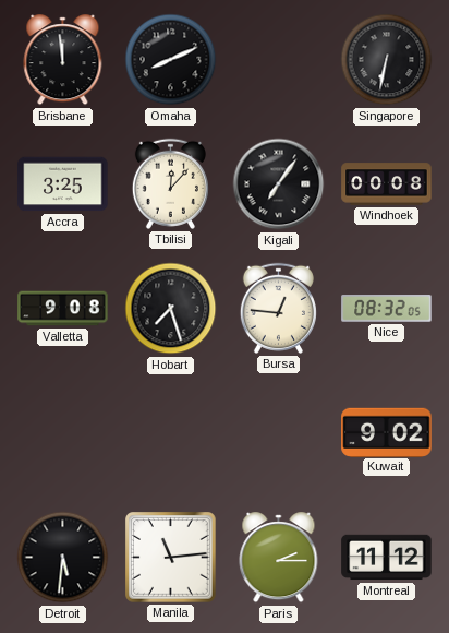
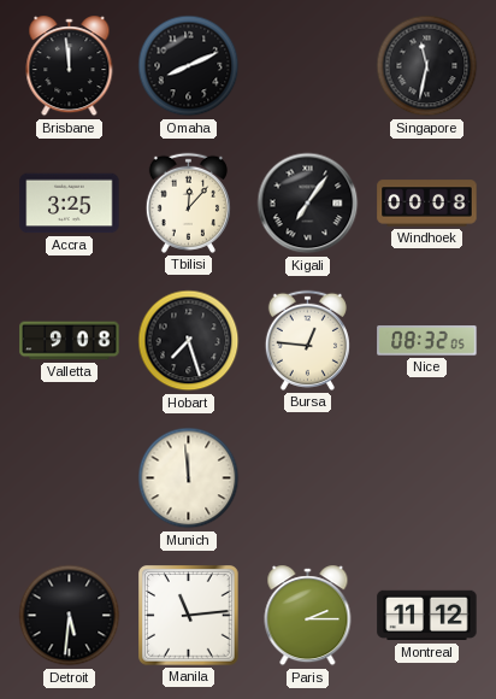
Singapore: 6:32 -> 11:32
Munich: none -> 11:59
Kuwait: 9:02 -> none
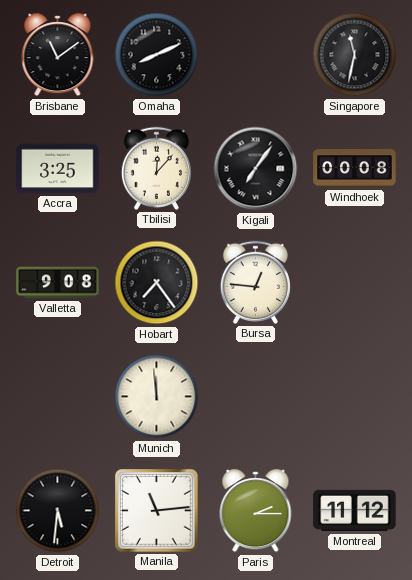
Brisbane: 11:59 -> 11:09
Hobart: 7:27 -> 7:24
Nice: 08:32 -> none
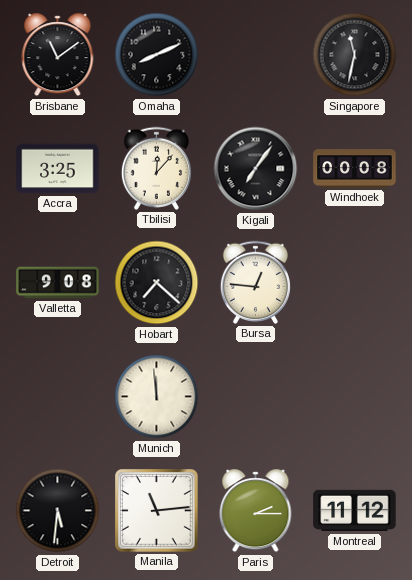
Hobart: 7:24 -> 7:22
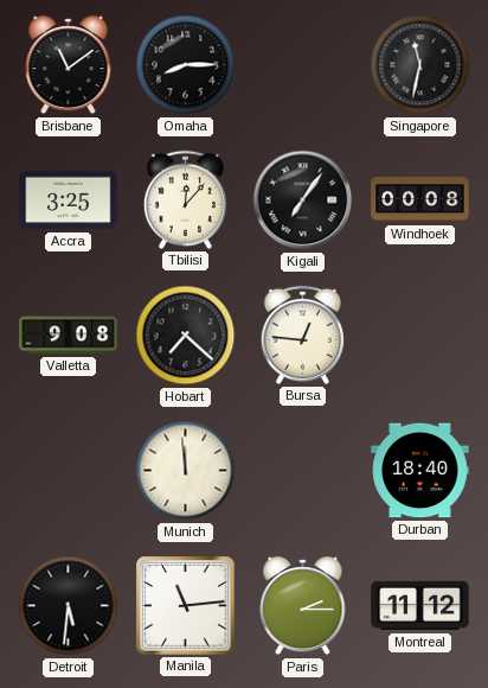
Omaha: 8:11 -> 8:15
Durban: none -> 18:40
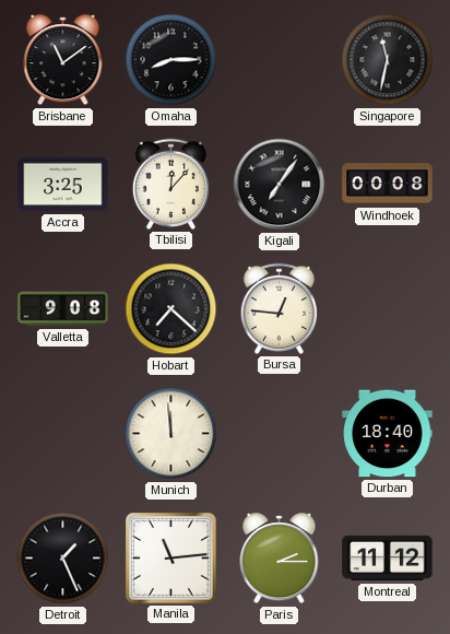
Detroit: 5:31 -> 1:26
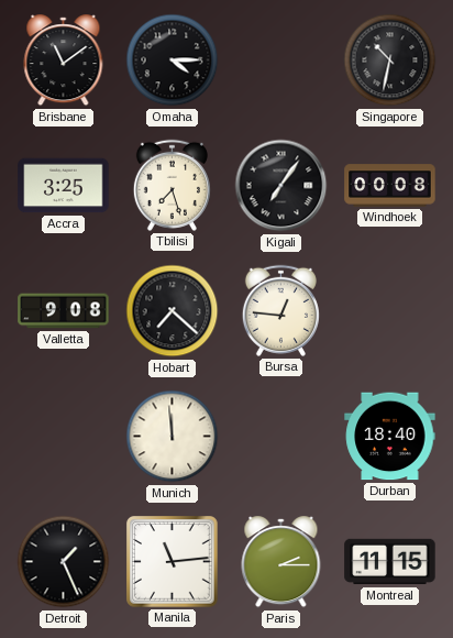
Omaha: 8:15 -> 4:15
Singapore: 11:32 -> 10:32
Tbilisi: 12:07 -> 7:27
Montreal: 11:12 -> 11:15
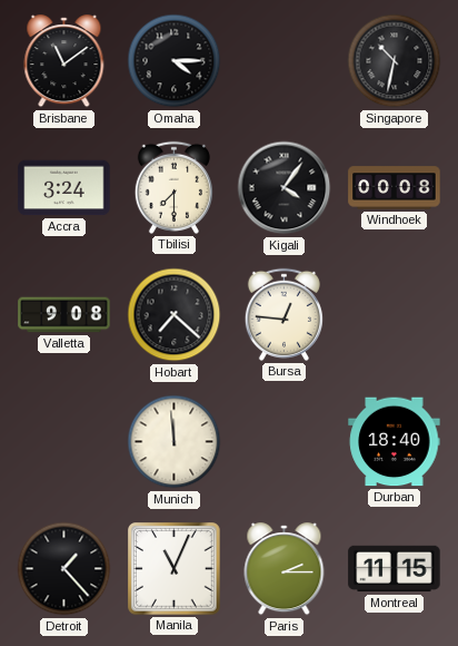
Accra: 3:25 -> 3:24
Tbilisi: 7:27 -> 7:30
Kigali: 7:06 -> 4:06
Detroit: 1:26 -> 1:23
Manila: 11:14 -> 11:04
